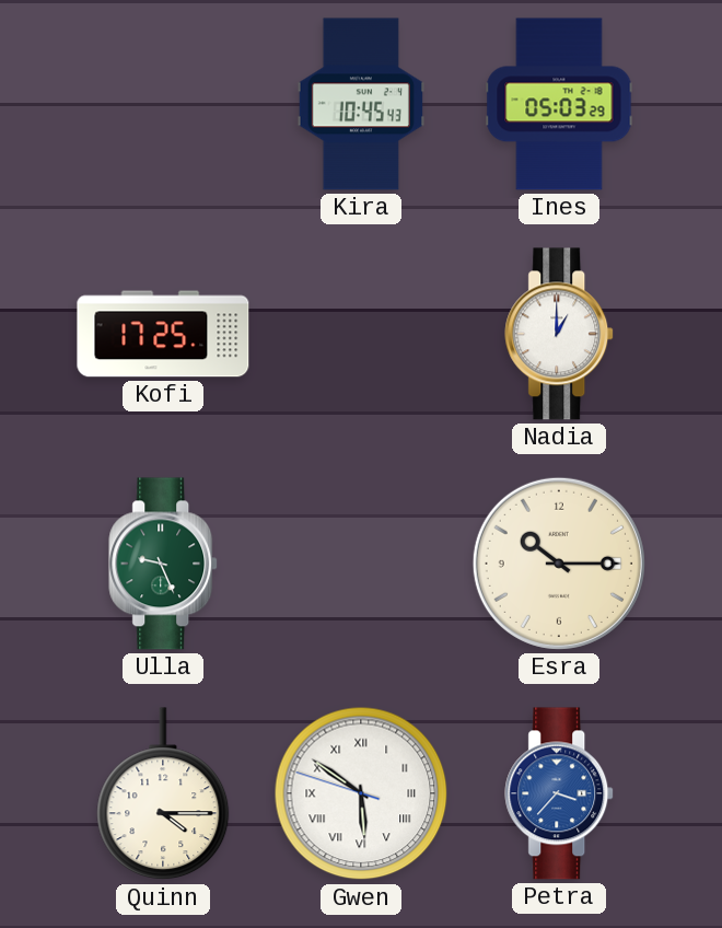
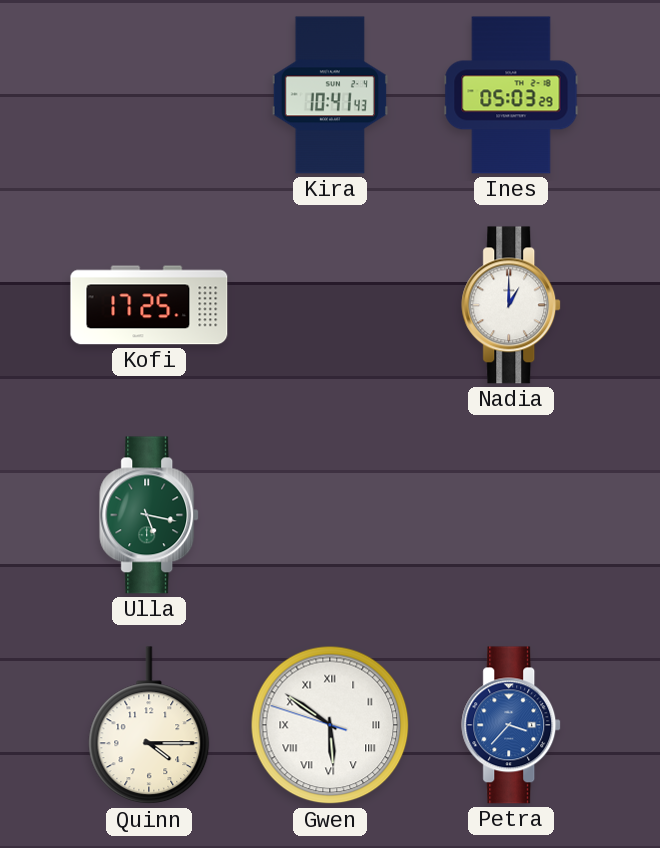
Kira: 10:45 -> 10:41
Ulla: 9:26 -> 5:17
Esra: 10:15 -> none
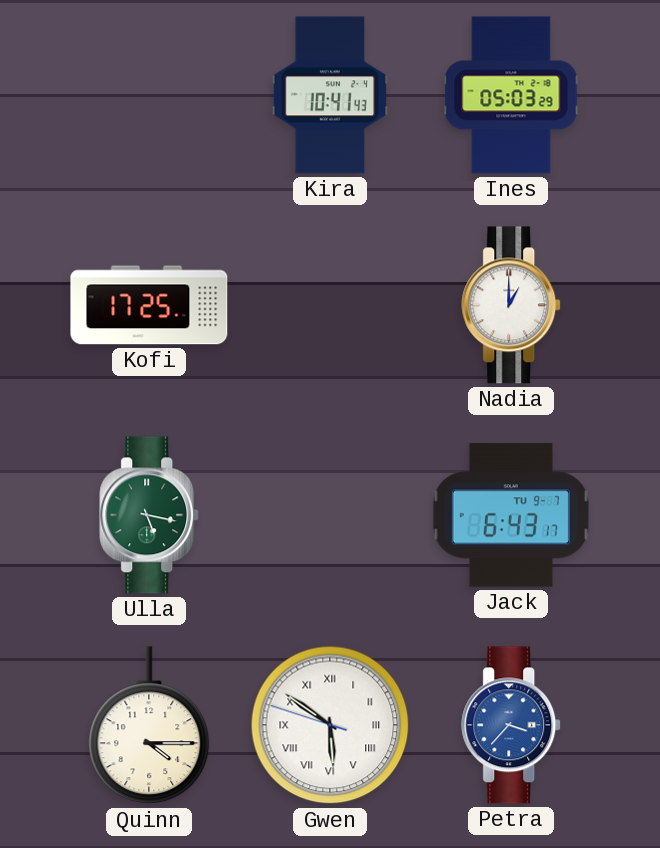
Jack: none -> 6:43
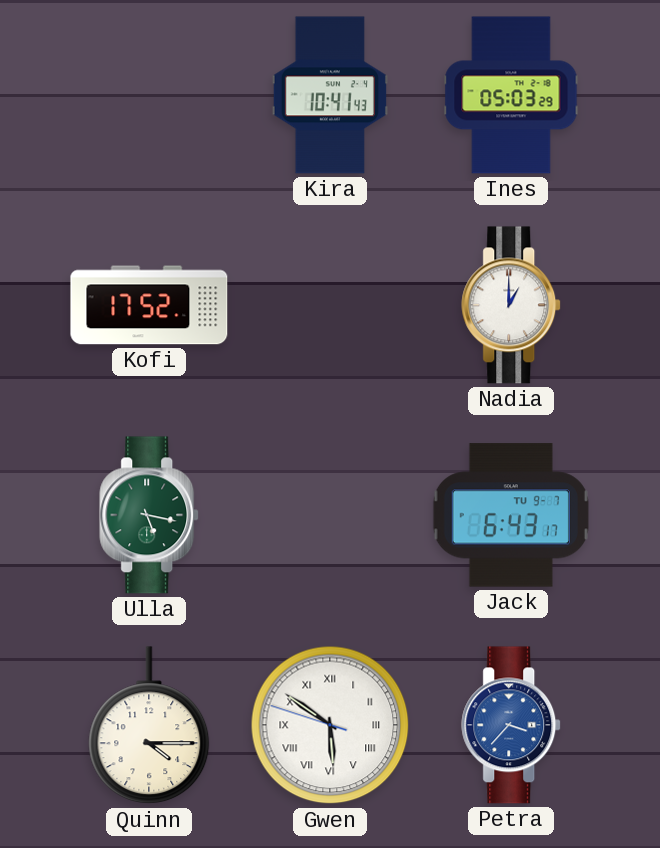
Kofi: 17:25 -> 17:52
